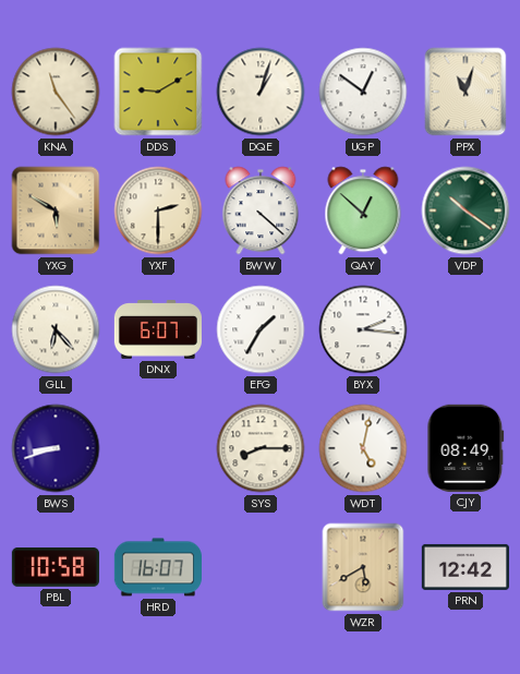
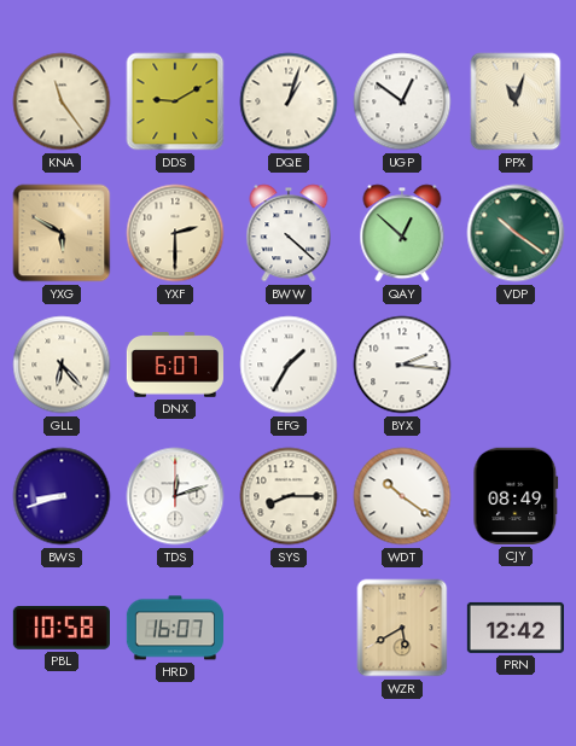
TDS: none -> 12:12
WDT: 5:02 -> 10:21
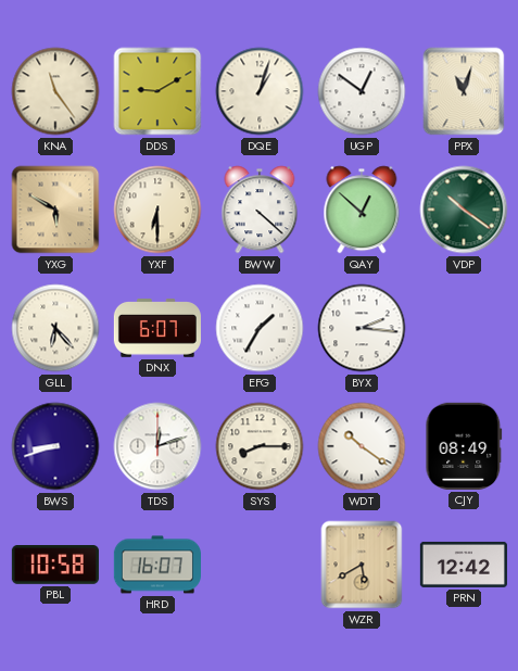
YXF: 2:30 -> 6:30
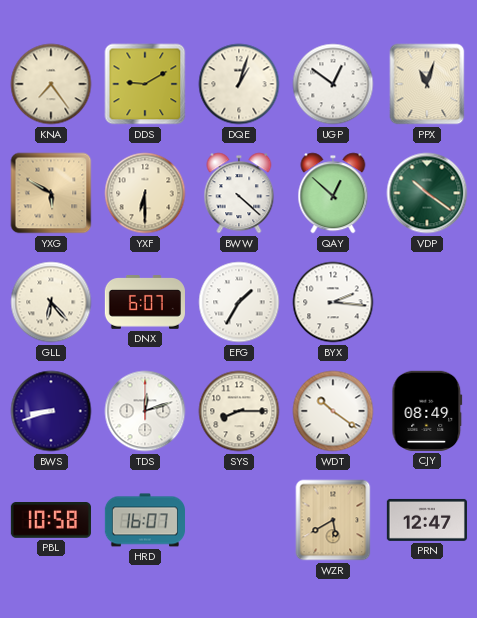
KNA: 11:24 -> 7:24
PRN: 12:42 -> 12:47
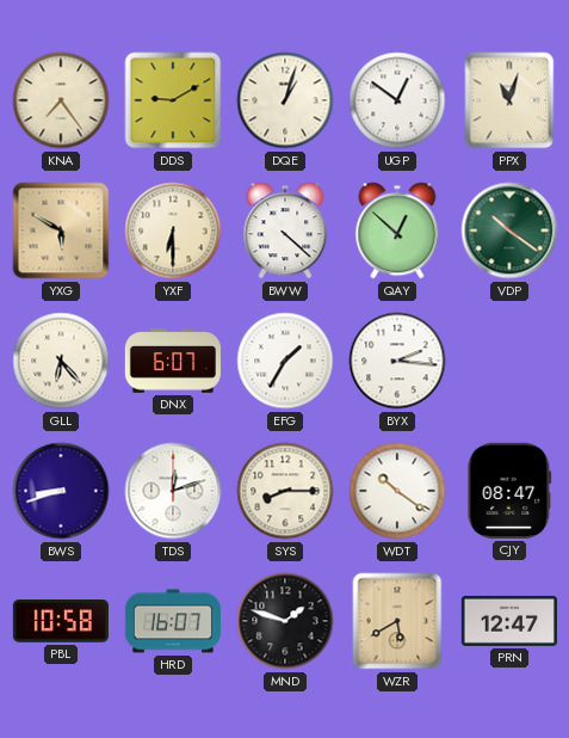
CJY: 08:49 -> 08:47
MND: none -> 1:48
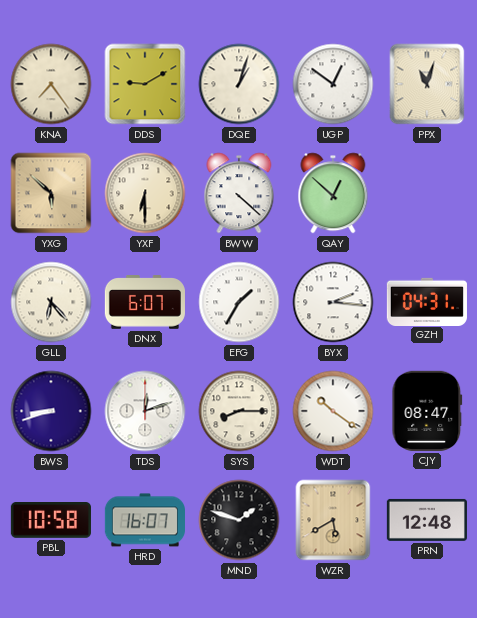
YXG: 5:50 -> 5:52
VDP: 10:21 -> none
GZH: none -> 04:31
PRN: 12:47 -> 12:48
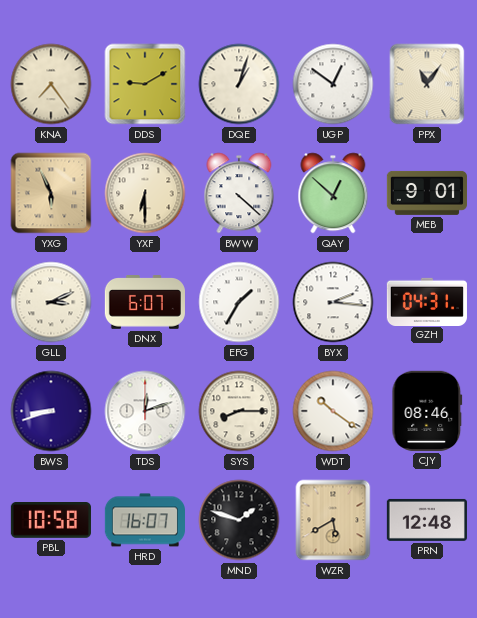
PPX: 11:03 -> 11:06
YXG: 5:52 -> 5:56
MEB: none -> 9:01
GLL: 6:23 -> 3:11
CJY: 08:47 -> 08:46
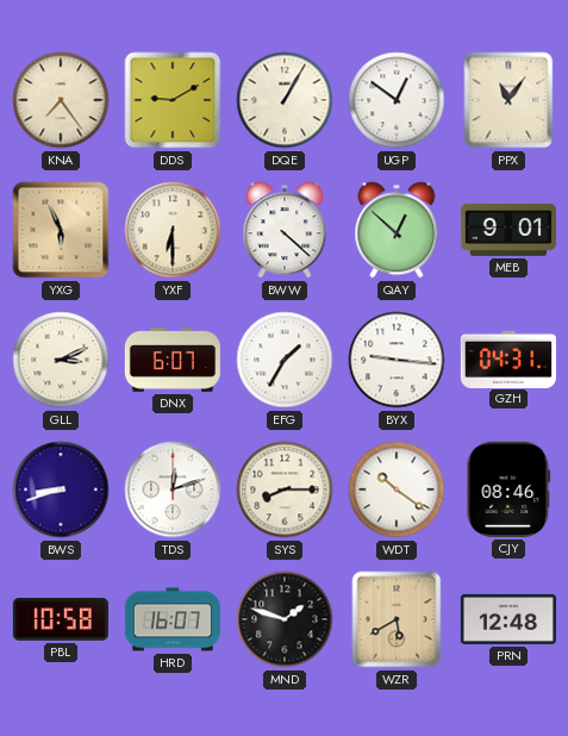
DQE: 1:03 -> 1:05
BYX: 2:16 -> 9:16
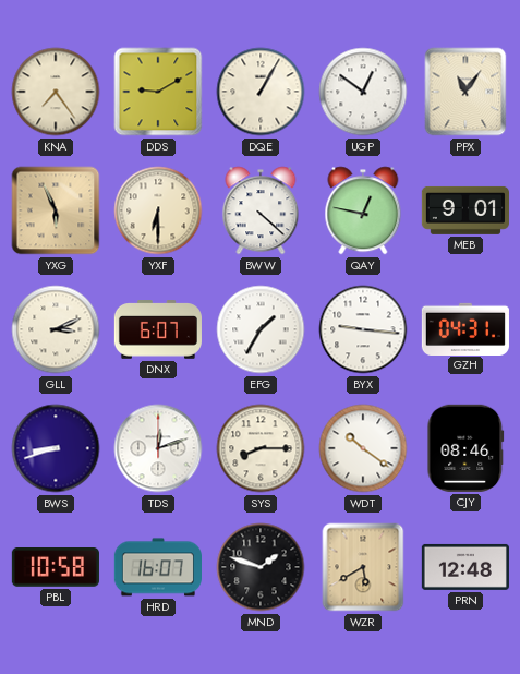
QAY: 12:52 -> 12:47
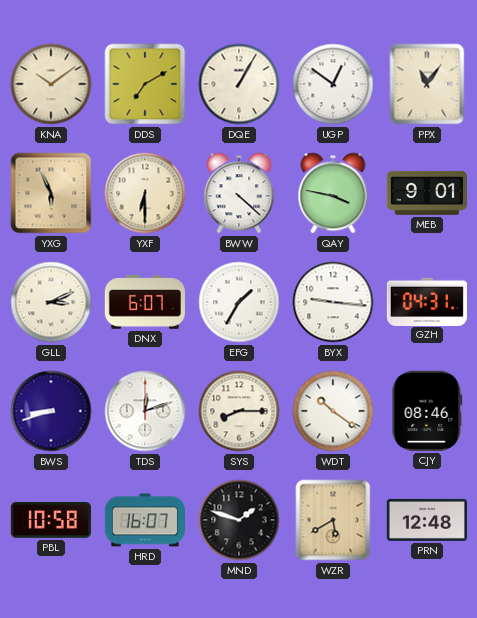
KNA: 7:24 -> 10:09
DDS: 9:10 -> 7:10
QAY: 12:47 -> 3:47
